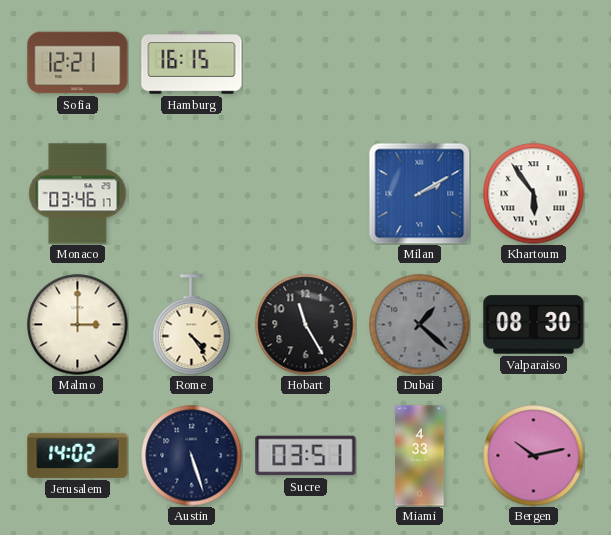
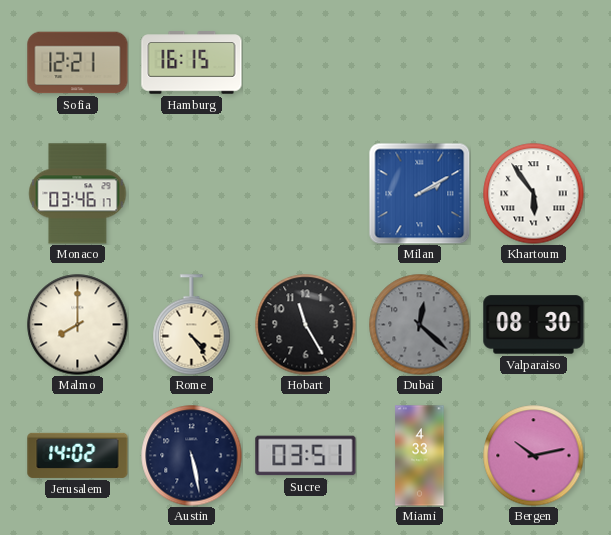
Malmo: 3:00 -> 8:00
Dubai: 1:22 -> 12:22
Austin: 5:27 -> 5:28
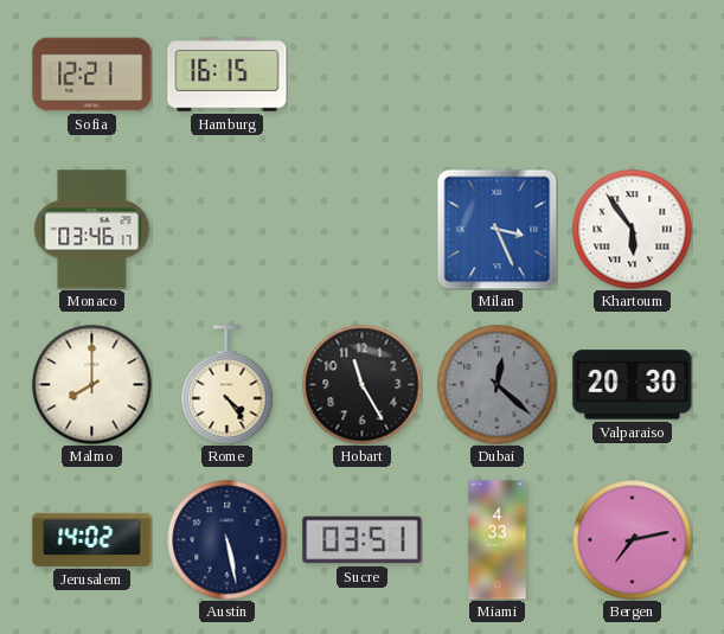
Milan: 2:10 -> 3:26
Valparaiso: 08:30 -> 20:30
Bergen: 10:13 -> 7:13
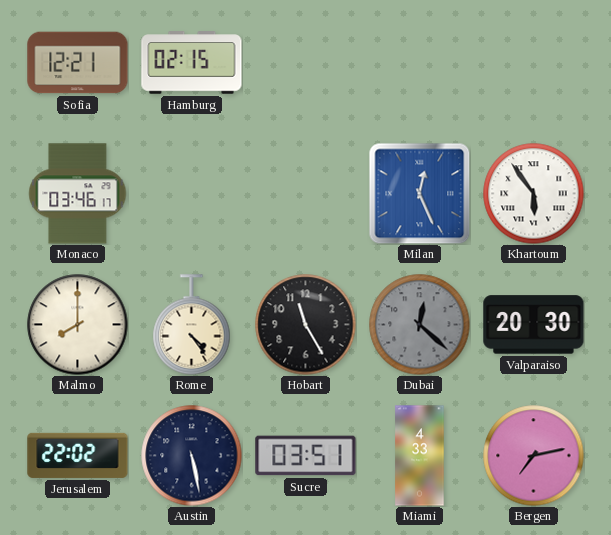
Hamburg: 16:15 -> 02:15
Milan: 3:26 -> 12:26
Jerusalem: 14:02 -> 22:02
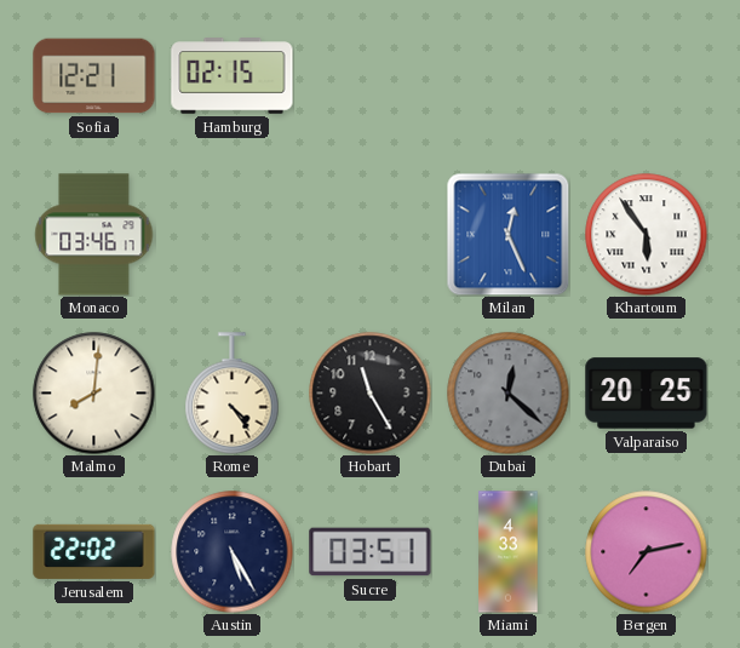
Malmo: 8:00 -> 8:01
Valparaiso: 20:30 -> 20:25
Austin: 5:28 -> 5:25
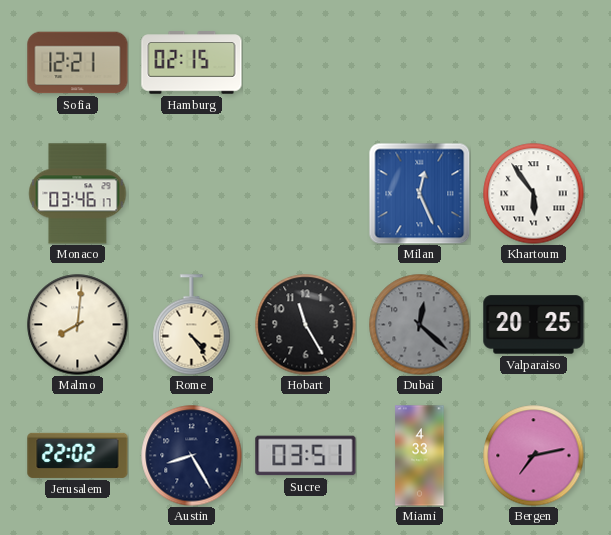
Austin: 5:25 -> 8:25
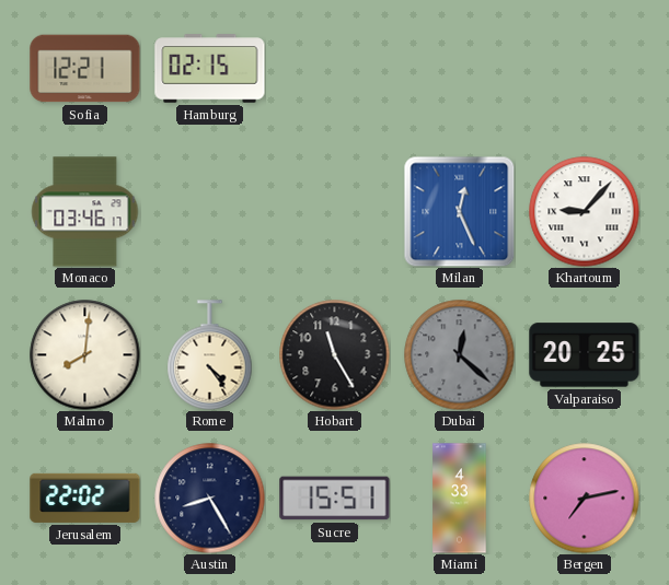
Khartoum: 5:54 -> 9:07
Sucre: 03:51 -> 15:51
